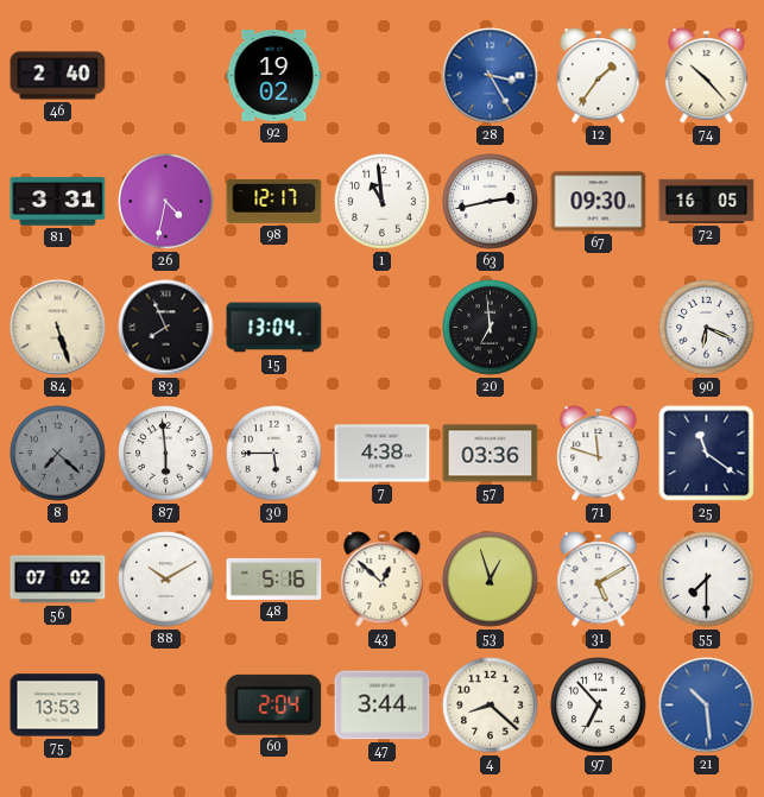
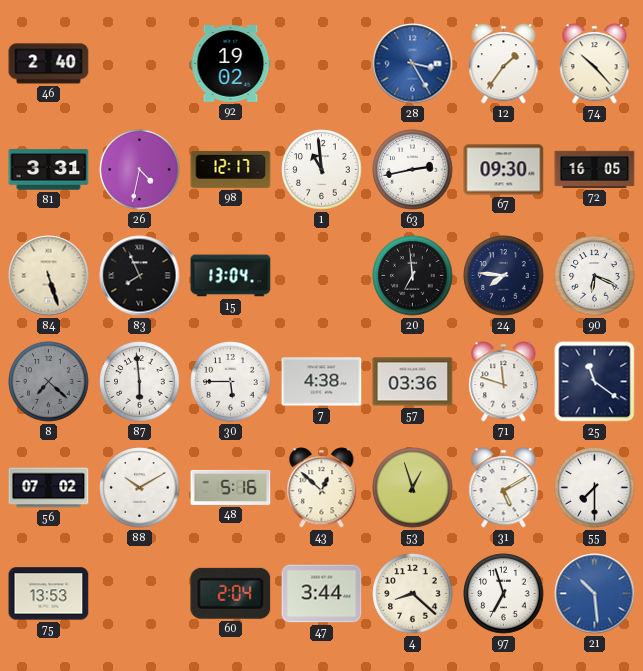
24: none -> 7:46
97: 6:53 -> 6:57
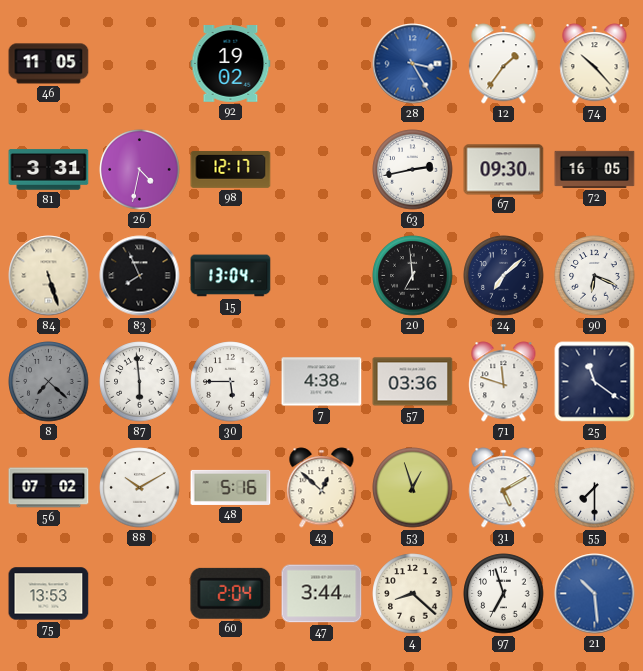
46: 2:40 -> 11:05
1: 10:59 -> none
24: 7:46 -> 7:08
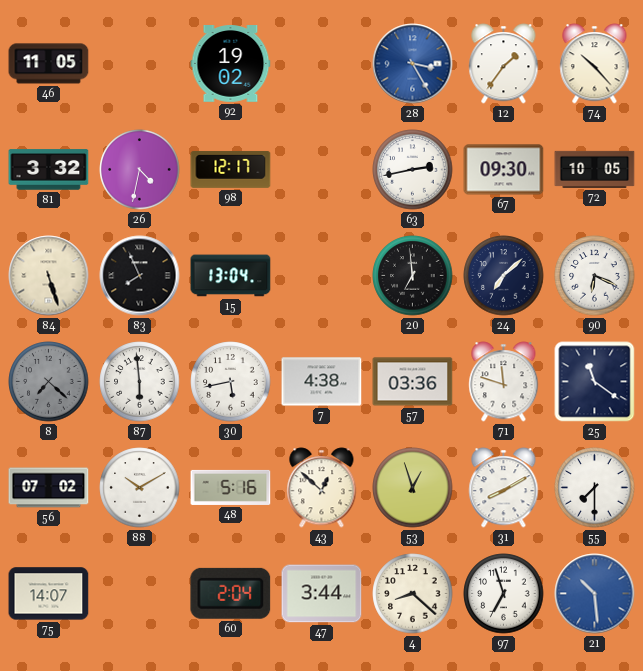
81: 3:31 -> 3:32
72: 16:05 -> 10:05
30: 5:45 -> 5:43
31: 5:10 -> 8:10
75: 13:53 -> 14:07
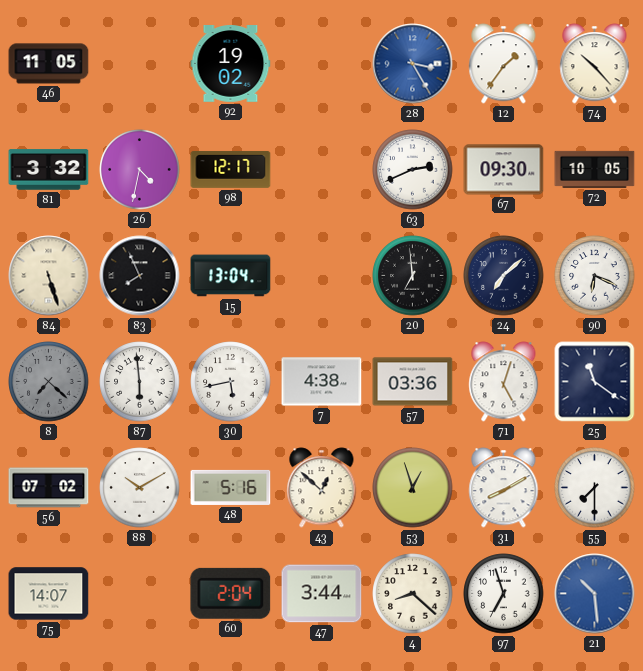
63: 2:43 -> 2:41
71: 11:48 -> 5:03
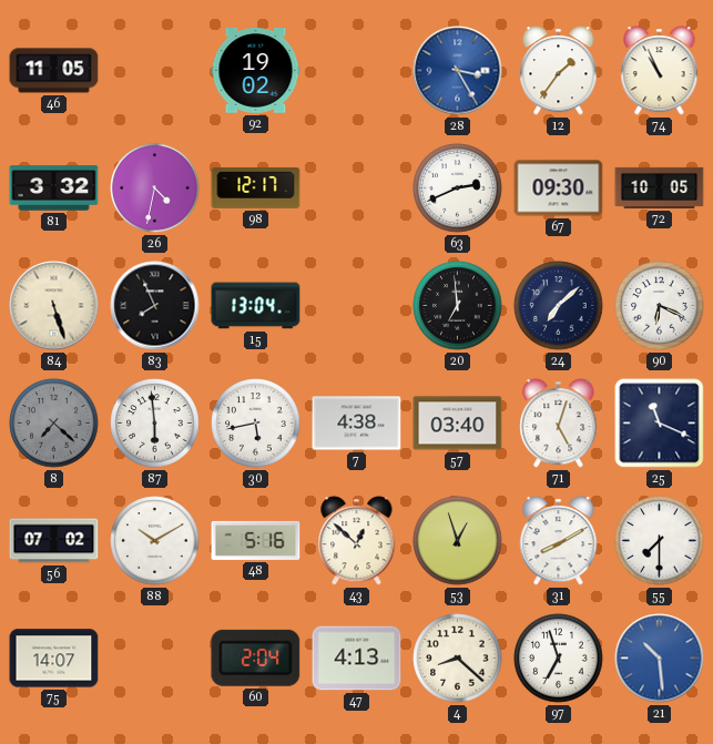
74: 10:23 -> 10:56
57: 03:36 -> 03:40
25: 11:21 -> 11:19
47: 3:44 -> 4:13
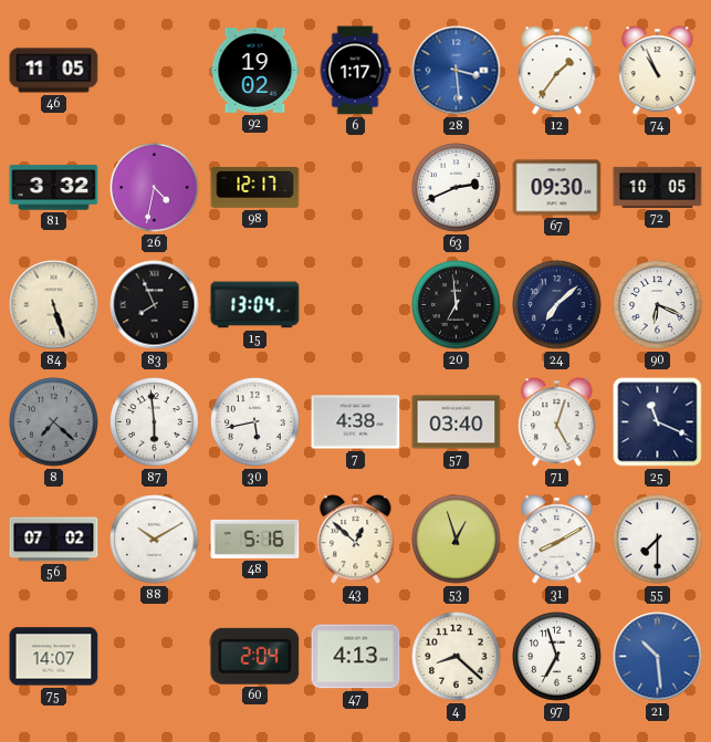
6: none -> 1:17
28: 3:25 -> 3:29
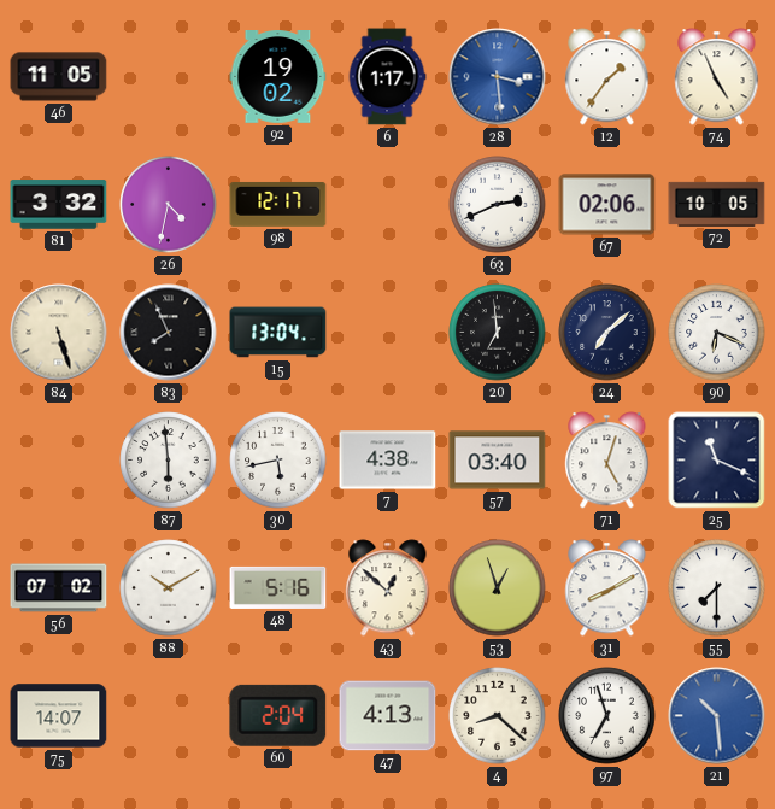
74: 10:56 -> 4:56
67: 09:30 -> 02:06
8: 7:22 -> none
